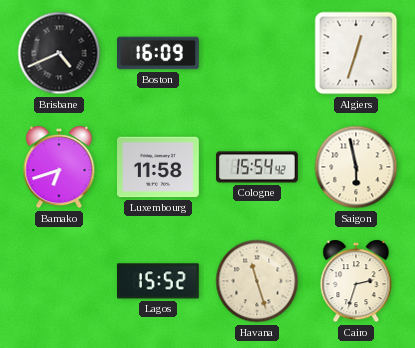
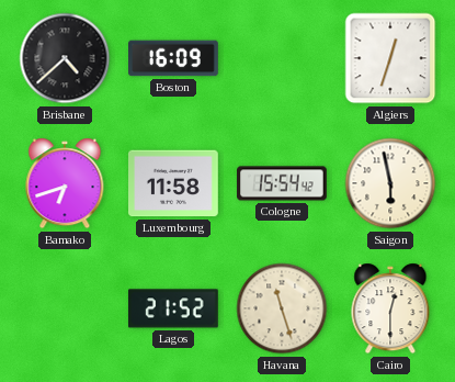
Brisbane: 4:41 -> 4:38
Lagos: 15:52 -> 21:52
Cairo: 2:33 -> 12:30
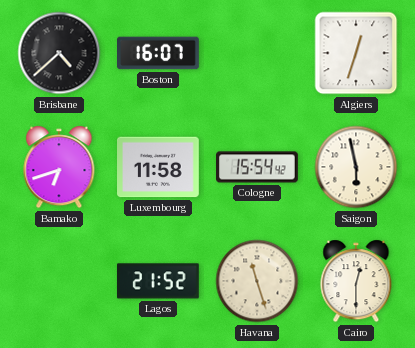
Boston: 16:09 -> 16:07
